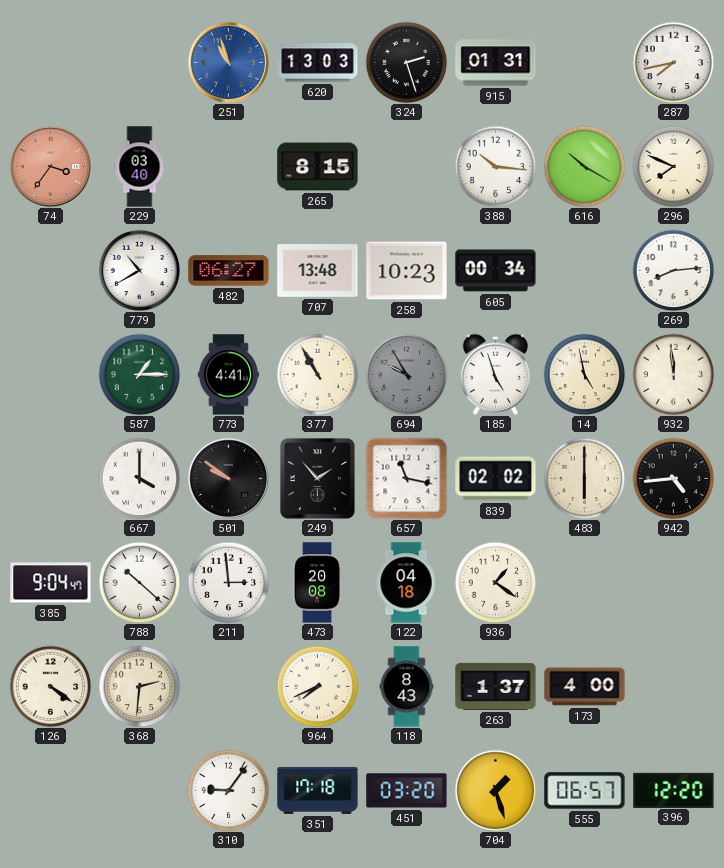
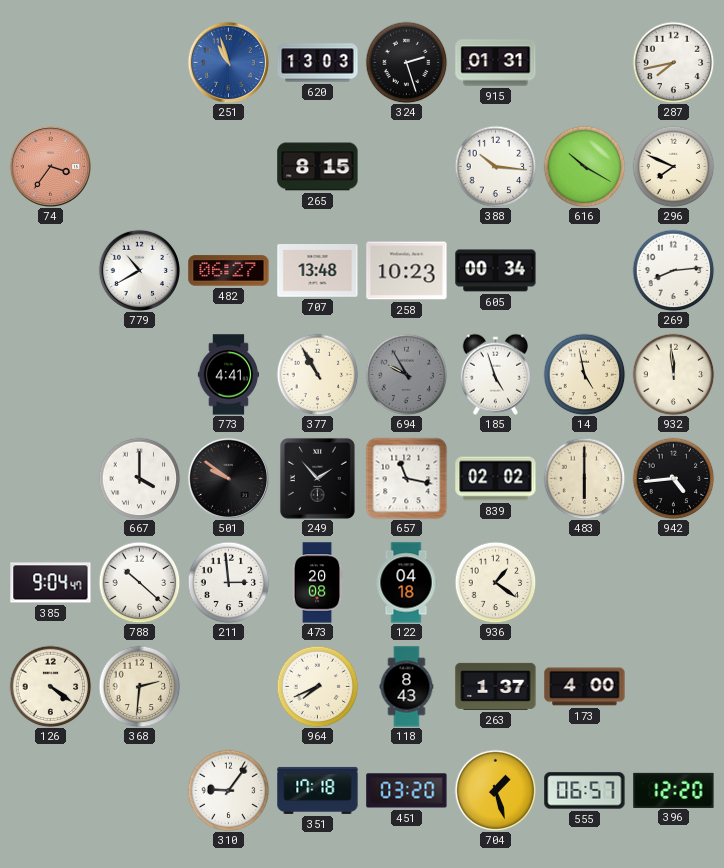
229: 03:40 -> none
587: 1:15 -> none
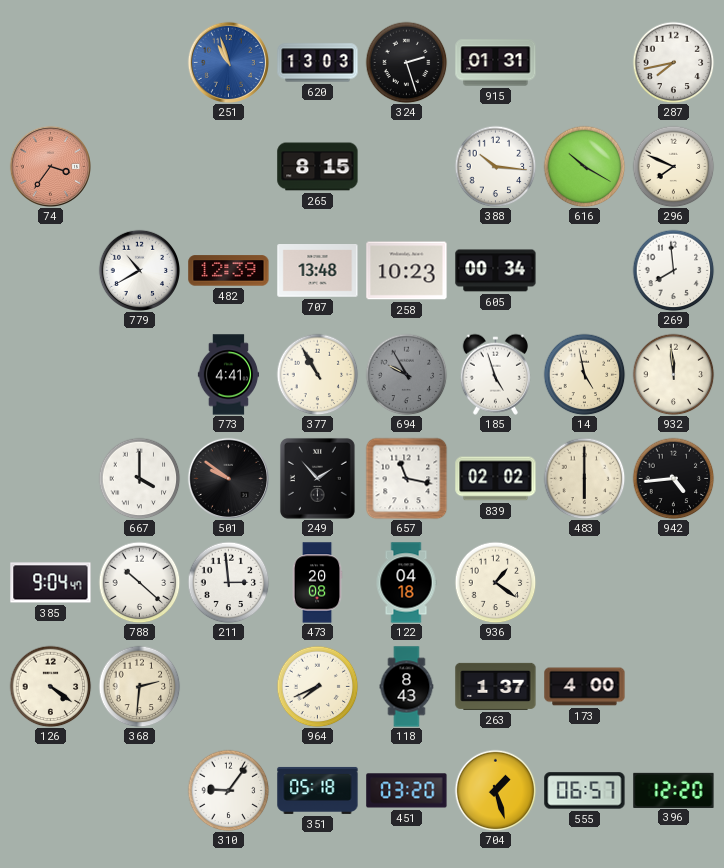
482: 06:27 -> 12:39
269: 8:14 -> 7:59
351: 17:18 -> 05:18
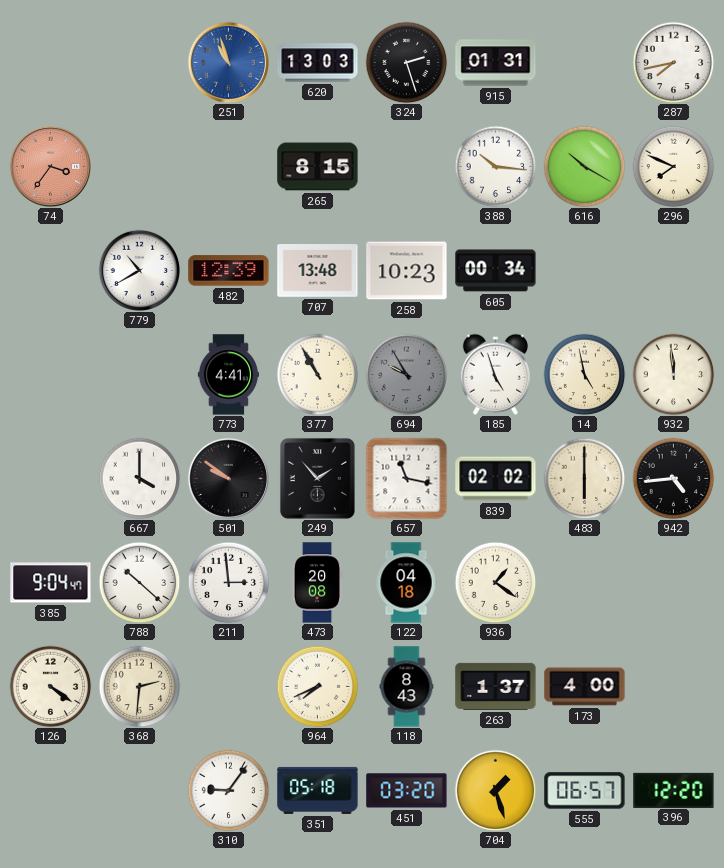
269: 7:59 -> none
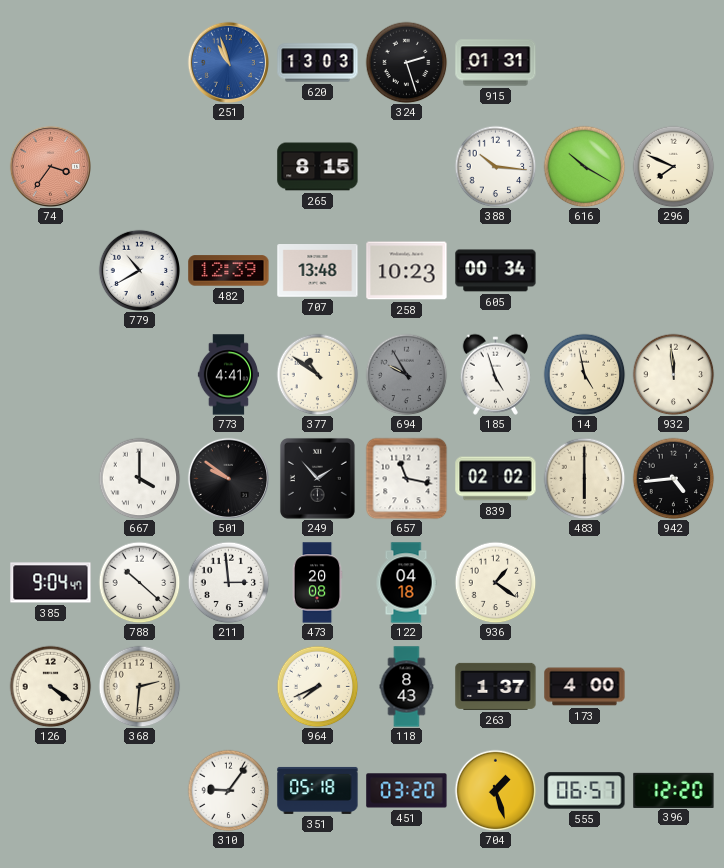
287: 7:43 -> none
377: 10:55 -> 10:51
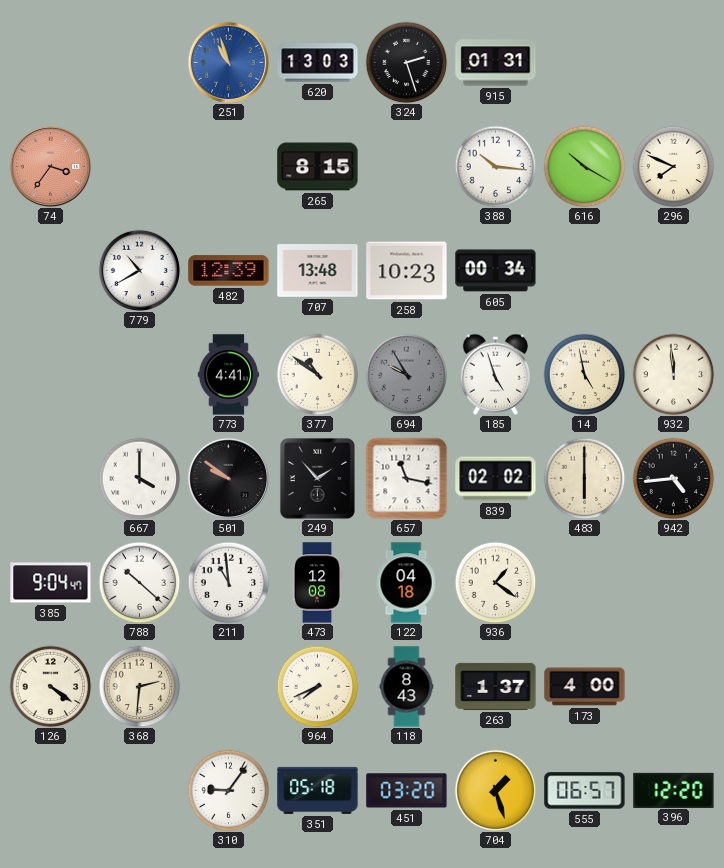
211: 2:59 -> 10:59
473: 20:08 -> 12:08
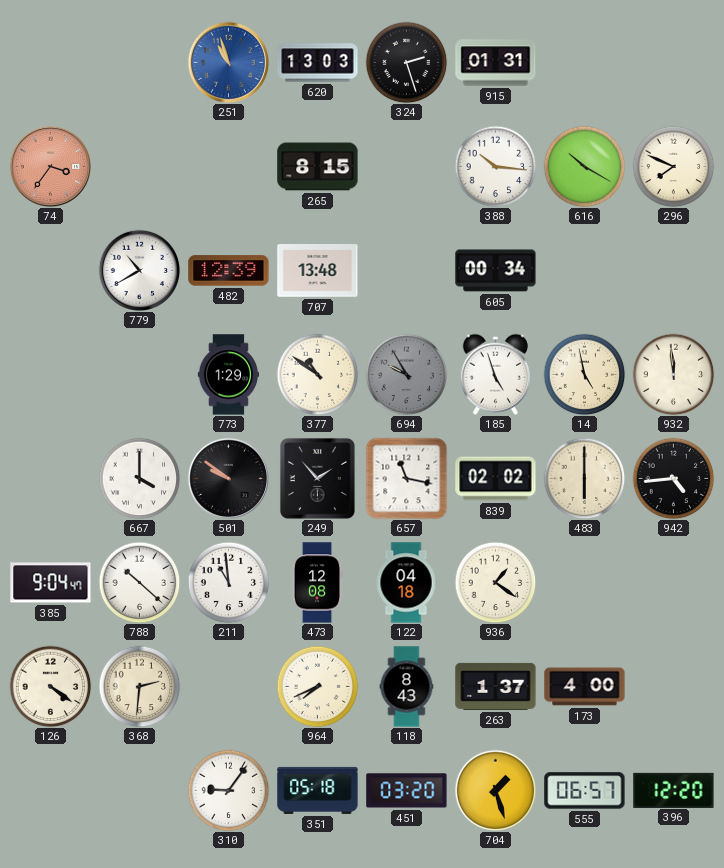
258: 10:23 -> none
773: 4:41 -> 1:29
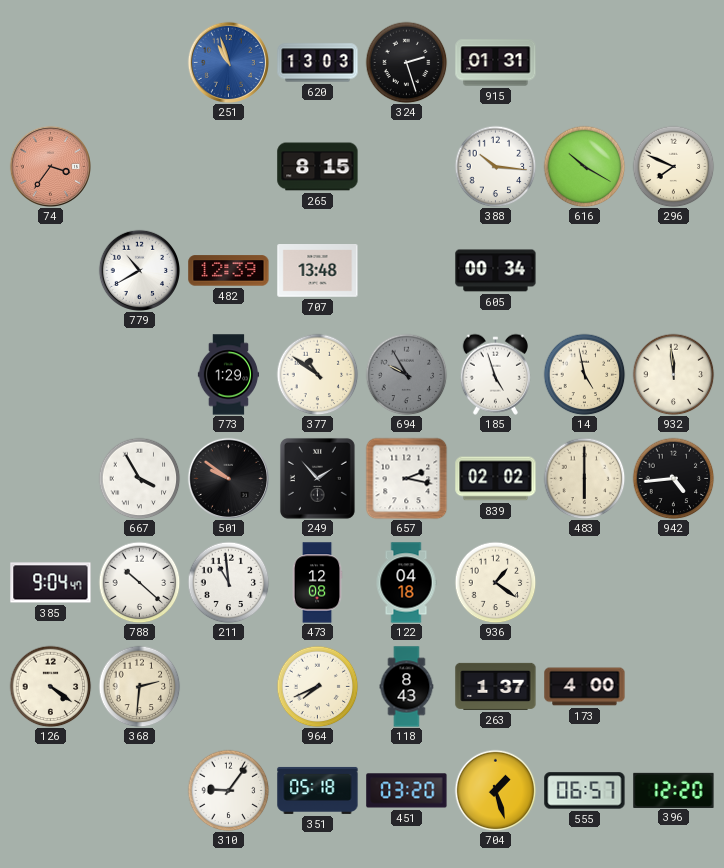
667: 4:00 -> 3:55
657: 11:17 -> 2:17
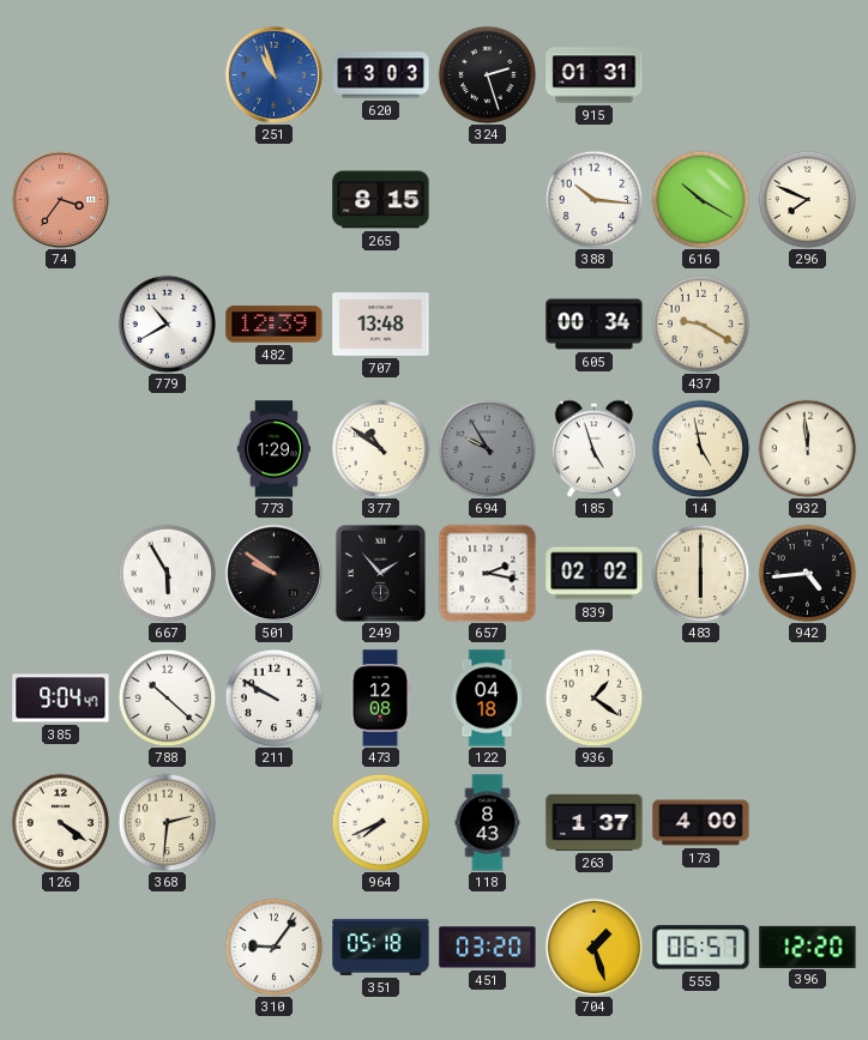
437: none -> 9:20
667: 3:55 -> 5:55
211: 10:59 -> 9:50
